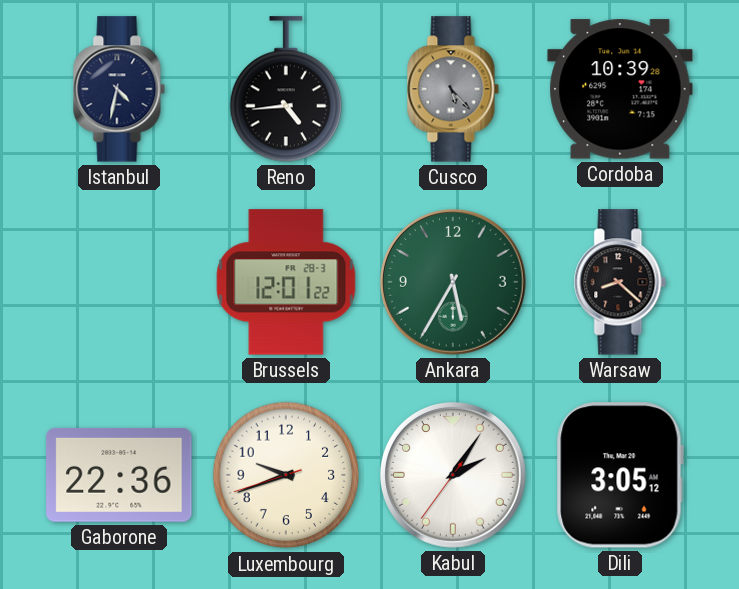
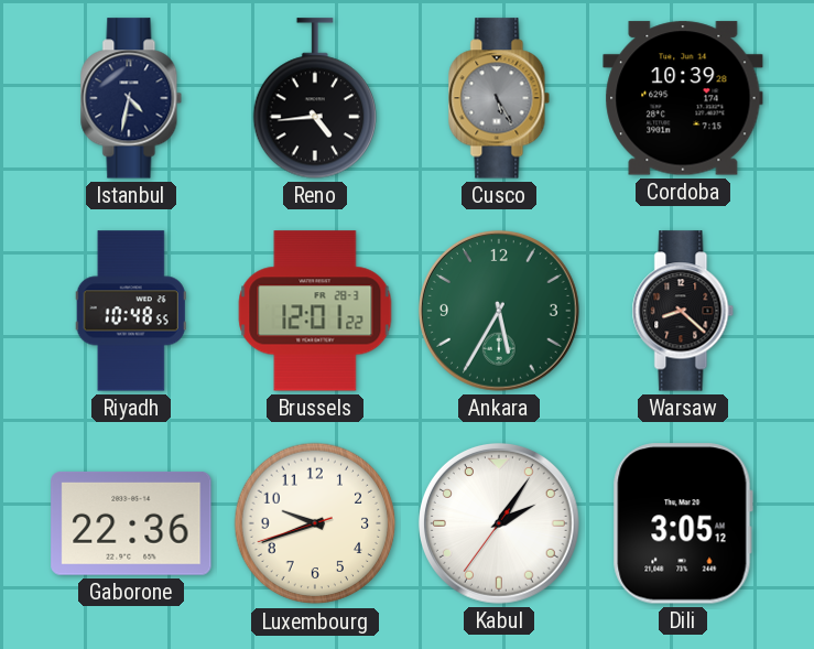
Cusco: 5:23 -> 5:25
Riyadh: none -> 10:48
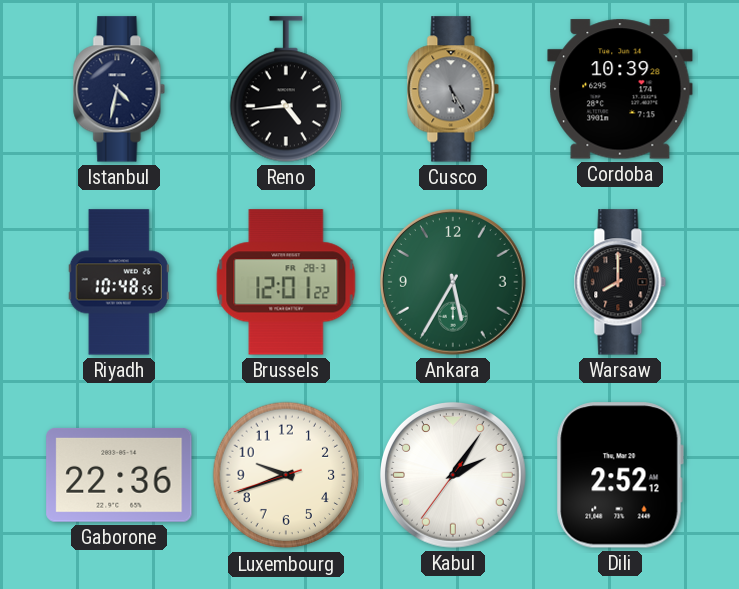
Warsaw: 8:22 -> 8:00
Dili: 3:05 -> 2:52
